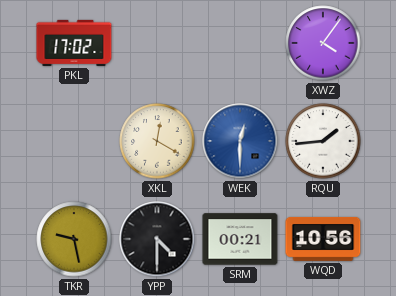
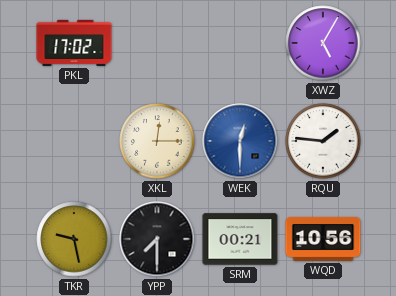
XWZ: 4:06 -> 5:05
XKL: 12:20 -> 12:15
RQU: 1:44 -> 1:46
YPP: 4:30 -> 7:30
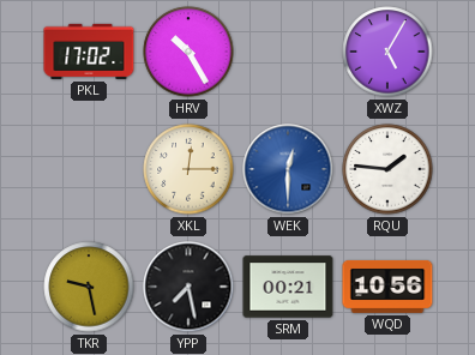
HRV: none -> 10:25
YPP: 7:30 -> 7:28
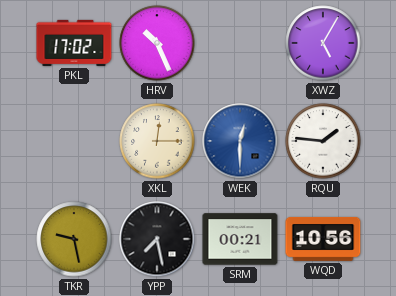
HRV: 10:25 -> 10:26
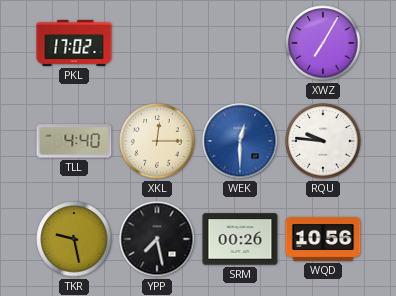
HRV: 10:26 -> none
XWZ: 5:05 -> 7:05
TLL: none -> 4:40
RQU: 1:46 -> 9:46
SRM: 00:21 -> 00:26
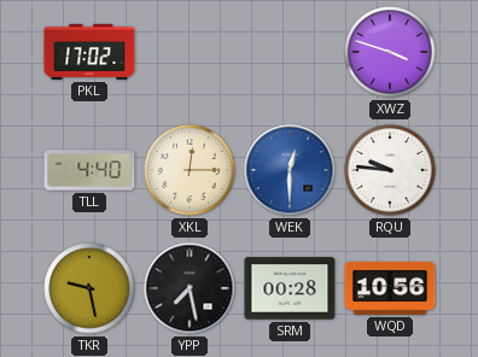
XWZ: 7:05 -> 3:48
SRM: 00:26 -> 00:28
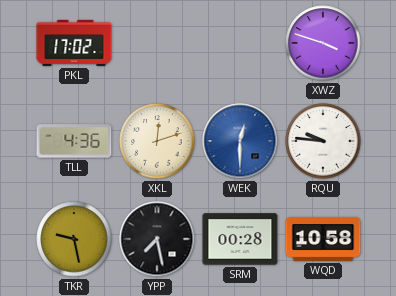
TLL: 4:40 -> 4:36
XKL: 12:15 -> 12:12
WQD: 10:56 -> 10:58
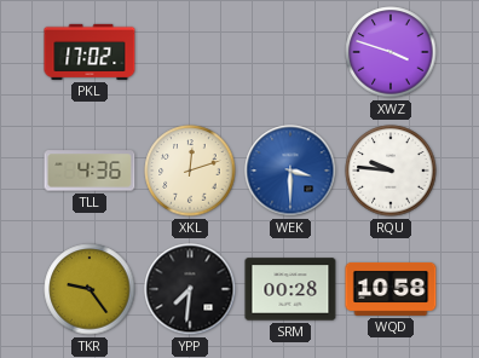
WEK: 12:30 -> 3:30
TKR: 9:28 -> 9:24
YPP: 7:28 -> 7:31
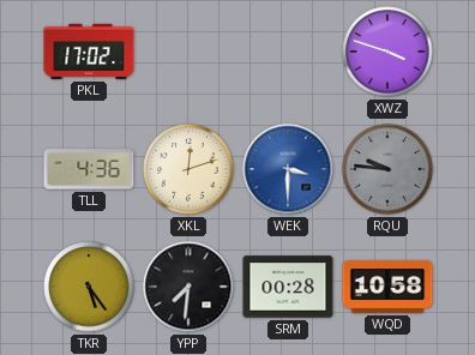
RQU dial: white -> grey
TKR: 9:24 -> 5:24
